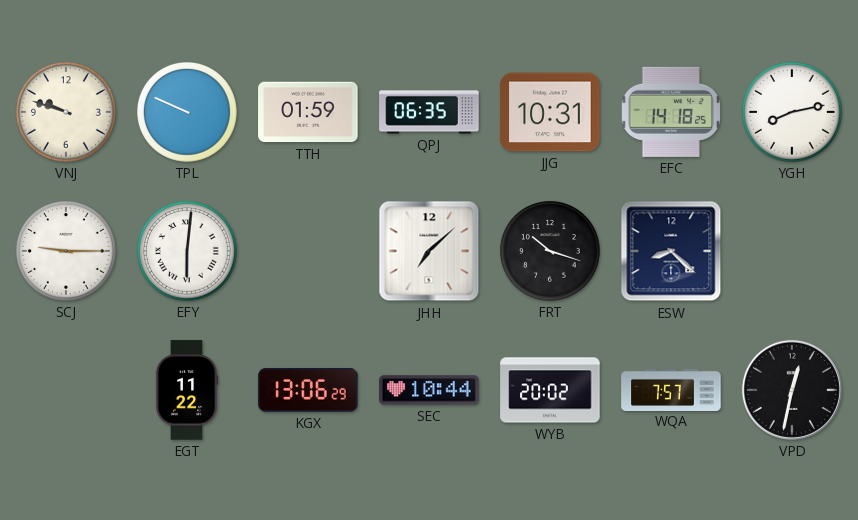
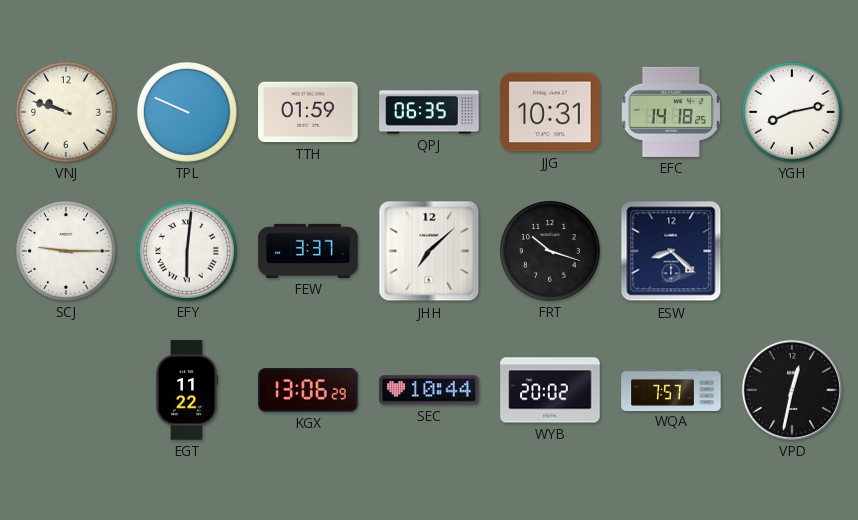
FEW: none -> 3:37
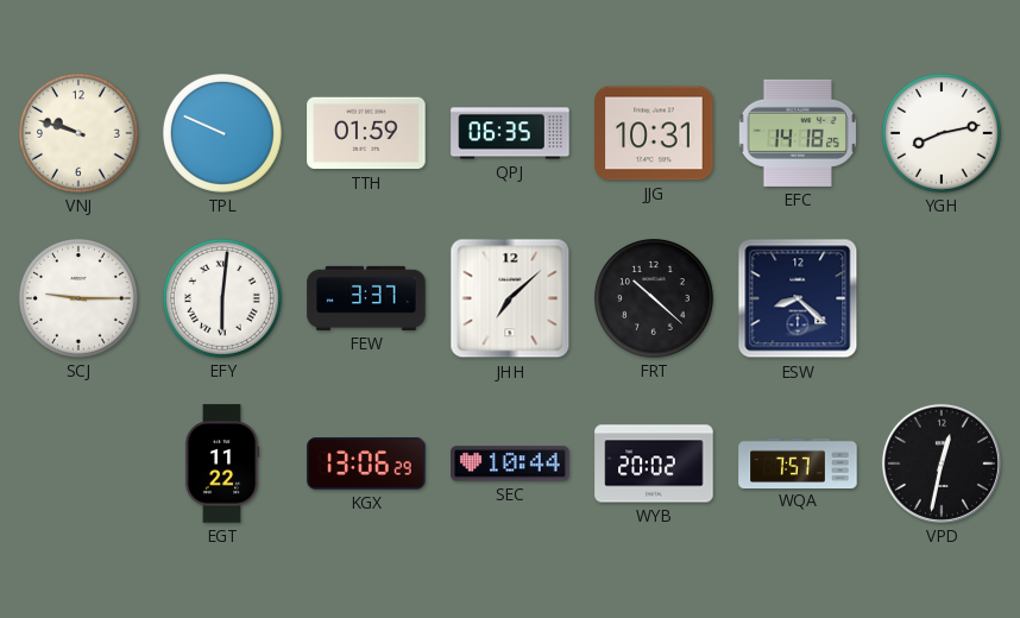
FRT: 10:18 -> 10:22
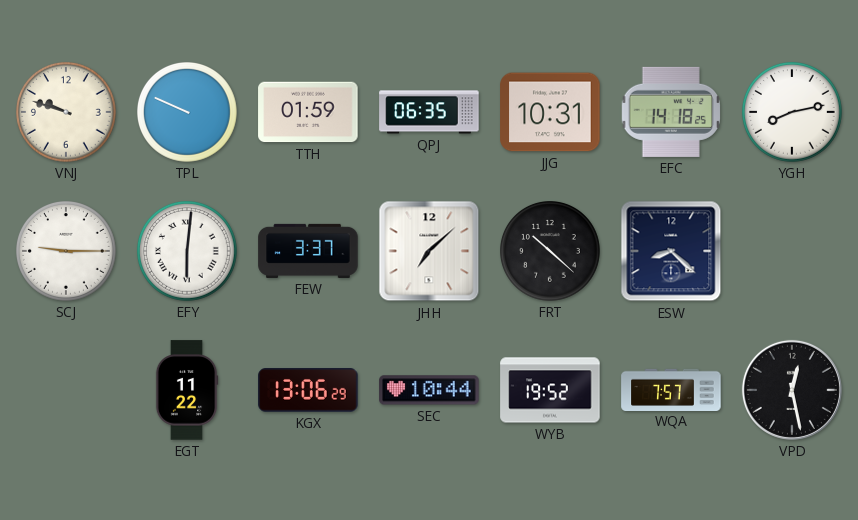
WYB: 20:02 -> 19:52
VPD: 12:32 -> 12:28
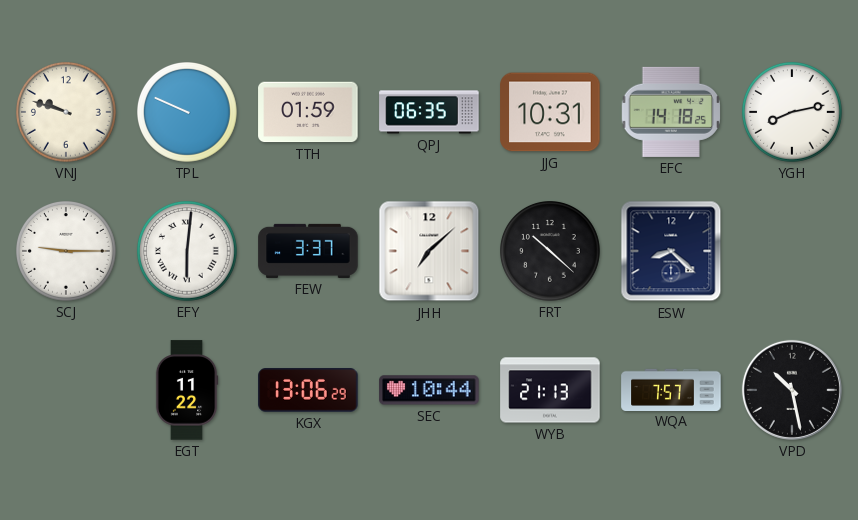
WYB: 19:52 -> 21:13
VPD: 12:28 -> 10:28
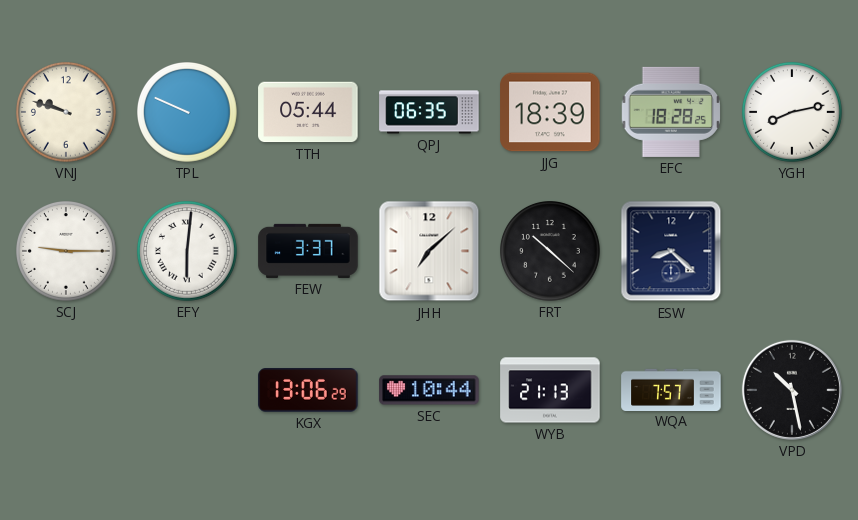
TTH: 01:59 -> 05:44
JJG: 10:31 -> 18:39
EFC: 14:18 -> 18:28
EGT: 11:22 -> none
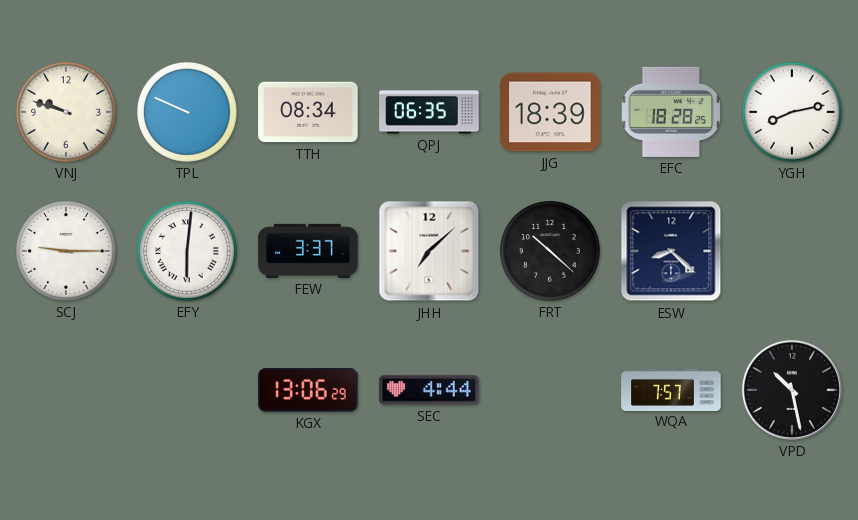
TTH: 05:44 -> 08:34
SEC: 10:44 -> 4:44
WYB: 21:13 -> none
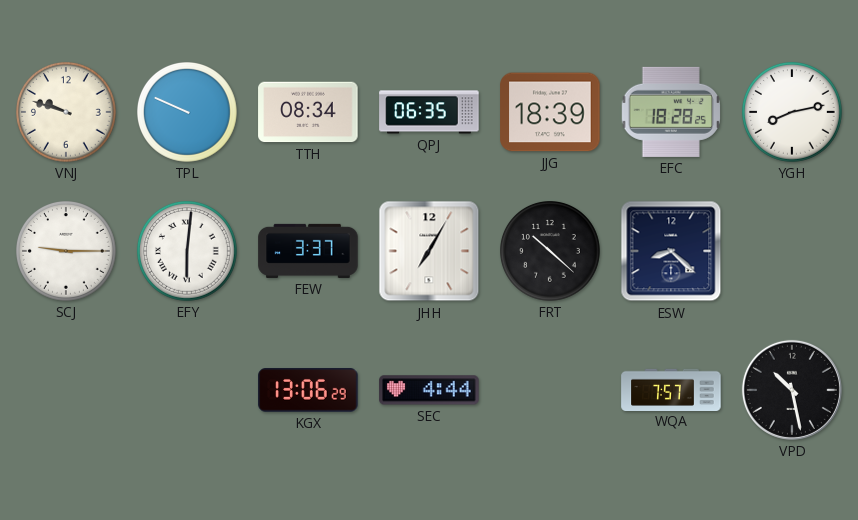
JHH: 7:08 -> 7:05
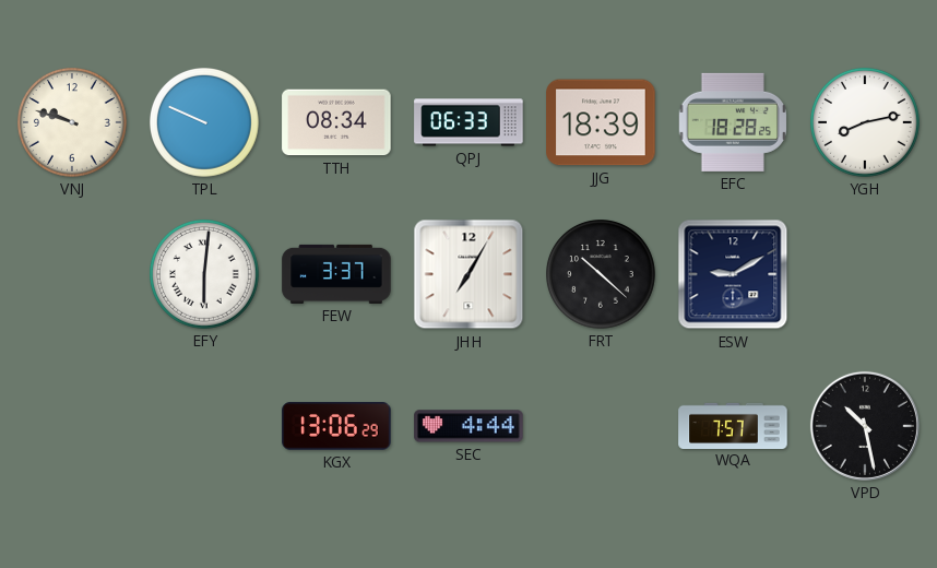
QPJ: 06:35 -> 06:33
SCJ: 9:15 -> none
ESW: 8:22 -> 9:10
